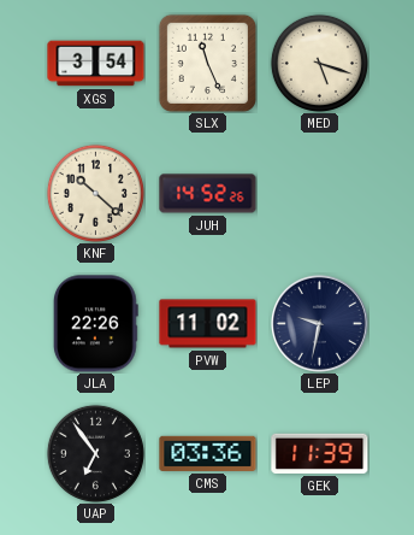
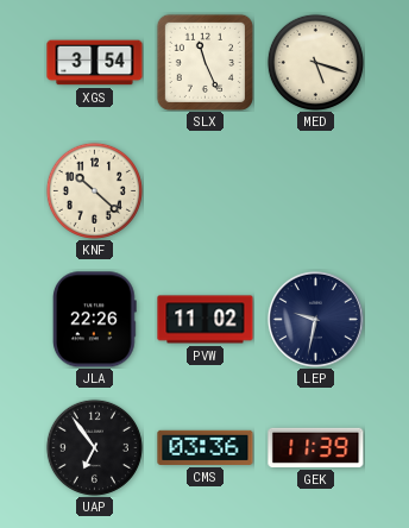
JUH: 14:52 -> none
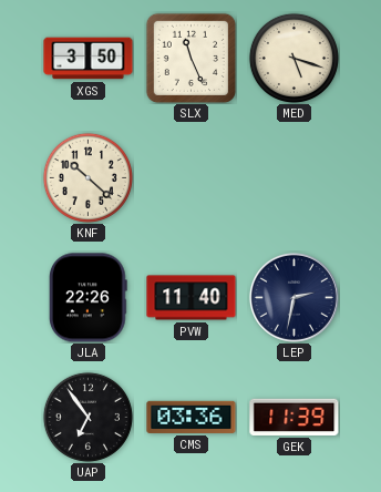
XGS: 3:54 -> 3:50
PVW: 11:02 -> 11:40
LEP: 9:32 -> 2:32
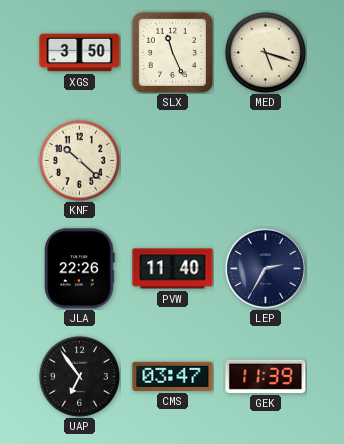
LEP: 2:32 -> 2:35
CMS: 03:36 -> 03:47
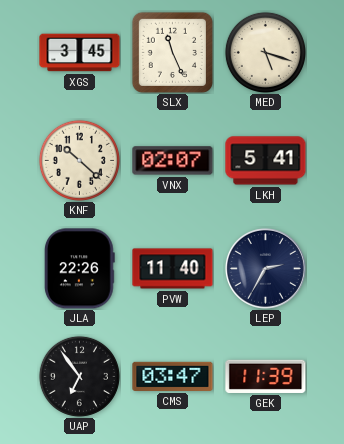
XGS: 3:50 -> 3:45
VNX: none -> 02:07
LKH: none -> 5:41
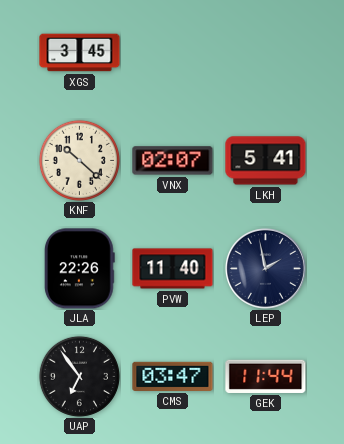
SLX: 11:26 -> none
MED: 5:18 -> none
LEP: 2:35 -> 1:58
GEK: 11:39 -> 11:44
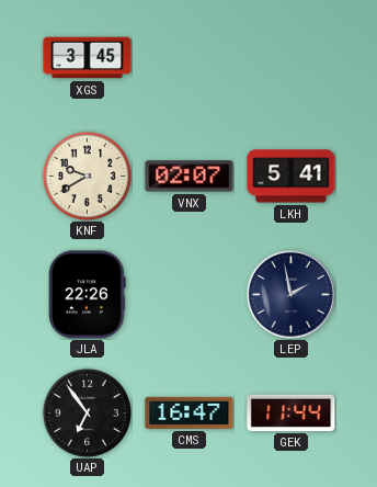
KNF: 10:22 -> 9:40
PVW: 11:40 -> none
CMS: 03:47 -> 16:47
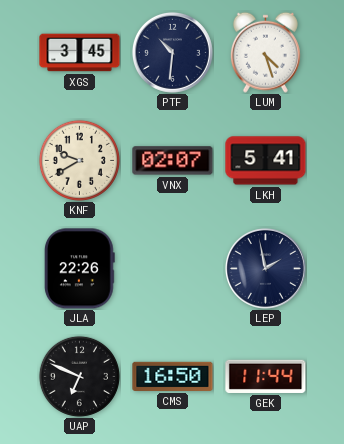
PTF: none -> 10:31
LUM: none -> 4:27
UAP: 6:54 -> 6:49
CMS: 16:47 -> 16:50
